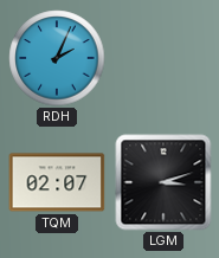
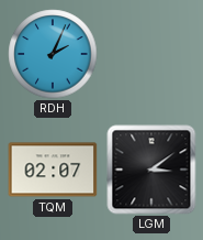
LGM: 3:12 -> 3:09
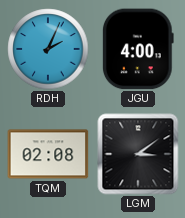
JGU: none -> 4:00
TQM: 02:07 -> 02:08
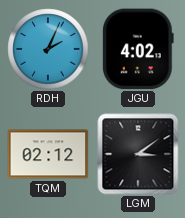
JGU: 4:00 -> 4:02
TQM: 02:08 -> 02:12
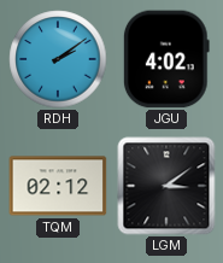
RDH: 2:04 -> 2:09
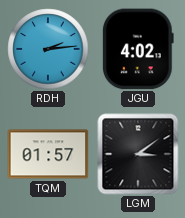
RDH: 2:09 -> 2:14
TQM: 02:12 -> 01:57
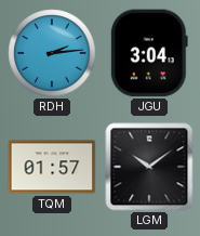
JGU: 4:02 -> 3:04
LGM: 3:09 -> 10:09
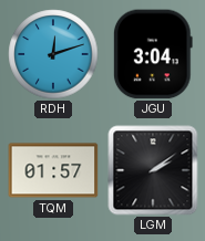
RDH: 2:14 -> 12:12
LGM: 10:09 -> 2:09
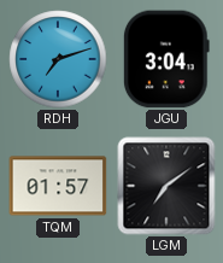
RDH: 12:12 -> 7:12
LGM: 2:09 -> 7:09
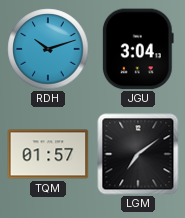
RDH: 7:12 -> 10:12
